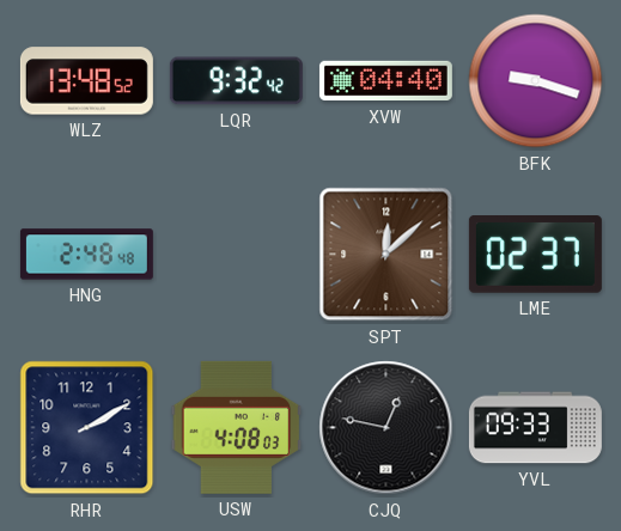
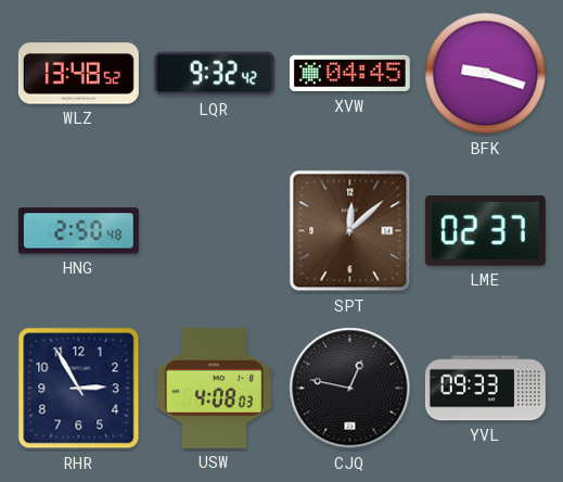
XVW: 04:40 -> 04:45
HNG: 2:48 -> 2:50
RHR: 2:10 -> 2:55
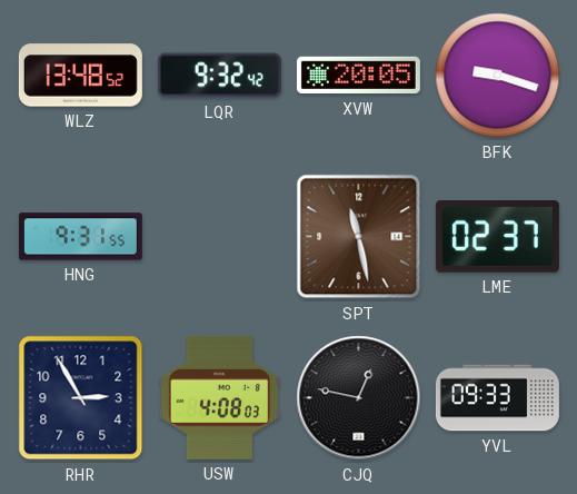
XVW: 04:45 -> 20:05
HNG: 2:50 -> 9:31
SPT: 12:08 -> 11:28
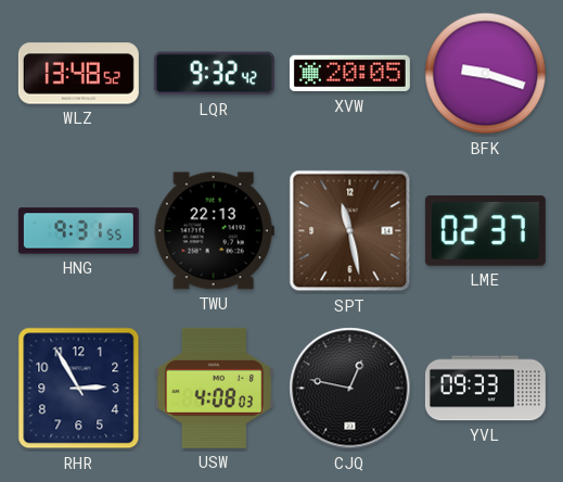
TWU: none -> 22:13
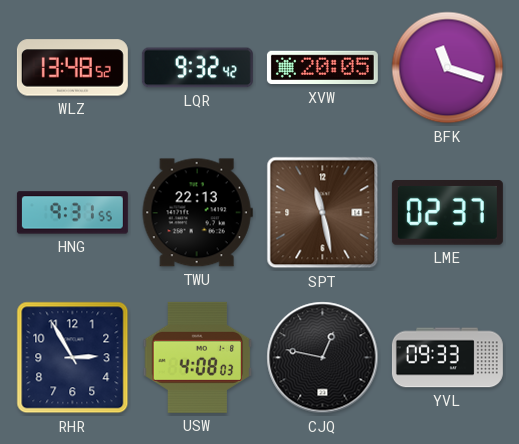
BFK: 9:18 -> 11:18
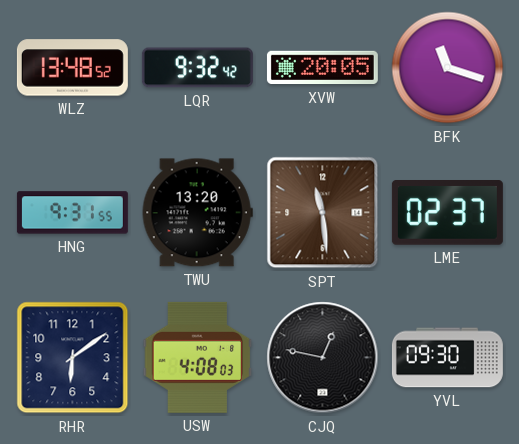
TWU: 22:13 -> 13:20
SPT: 11:28 -> 11:29
RHR: 2:55 -> 6:09
YVL: 09:33 -> 09:30
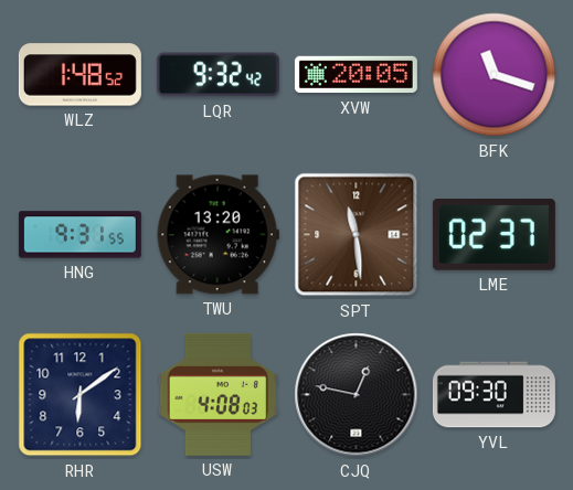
WLZ: 13:48 -> 1:48
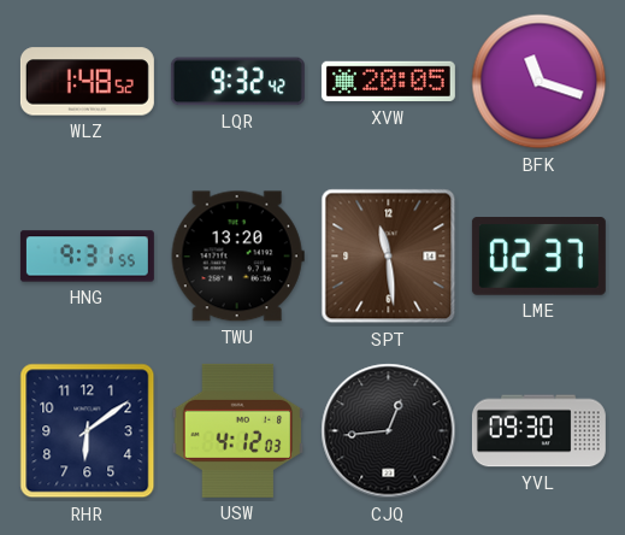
USW: 4:08 -> 4:12
CJQ: 12:47 -> 12:44
